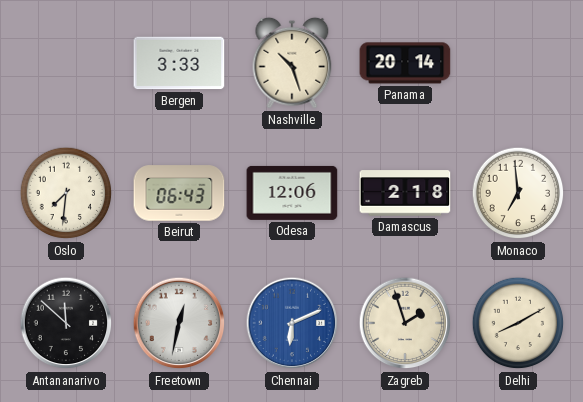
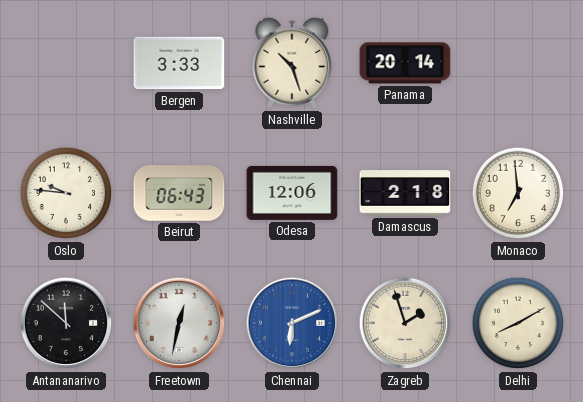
Oslo: 7:31 -> 9:46
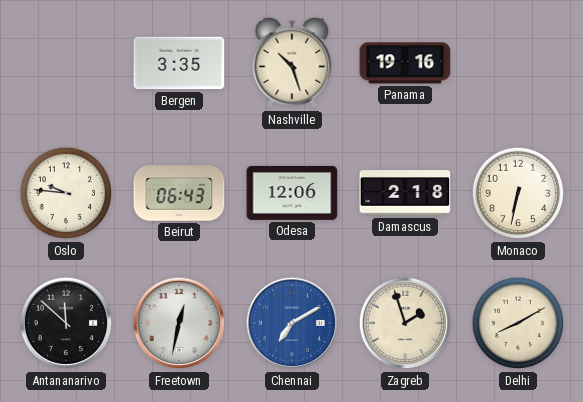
Bergen: 3:33 -> 3:35
Panama: 20:14 -> 19:16
Monaco: 6:59 -> 6:32
Chennai: 6:11 -> 7:10
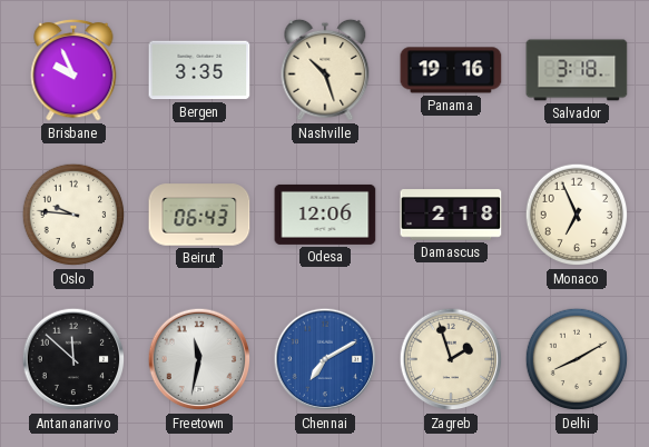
Brisbane: none -> 9:56
Salvador: none -> 3:18
Monaco: 6:32 -> 6:56
Freetown: 12:32 -> 11:32
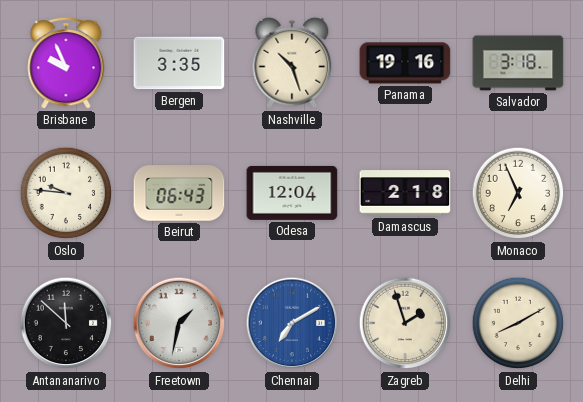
Odesa: 12:06 -> 12:04
Freetown: 11:32 -> 1:32
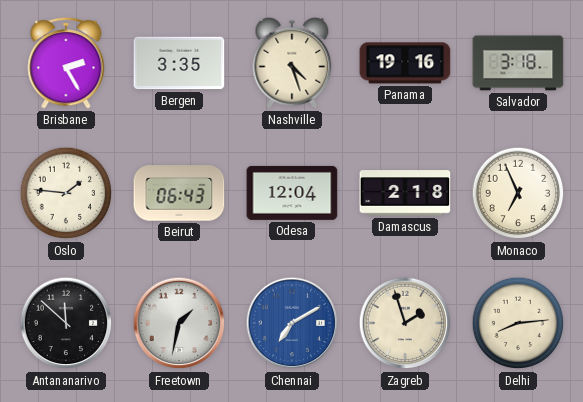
Brisbane: 9:56 -> 2:25
Nashville: 10:27 -> 4:27
Oslo: 9:46 -> 1:46
Delhi: 8:10 -> 8:14
